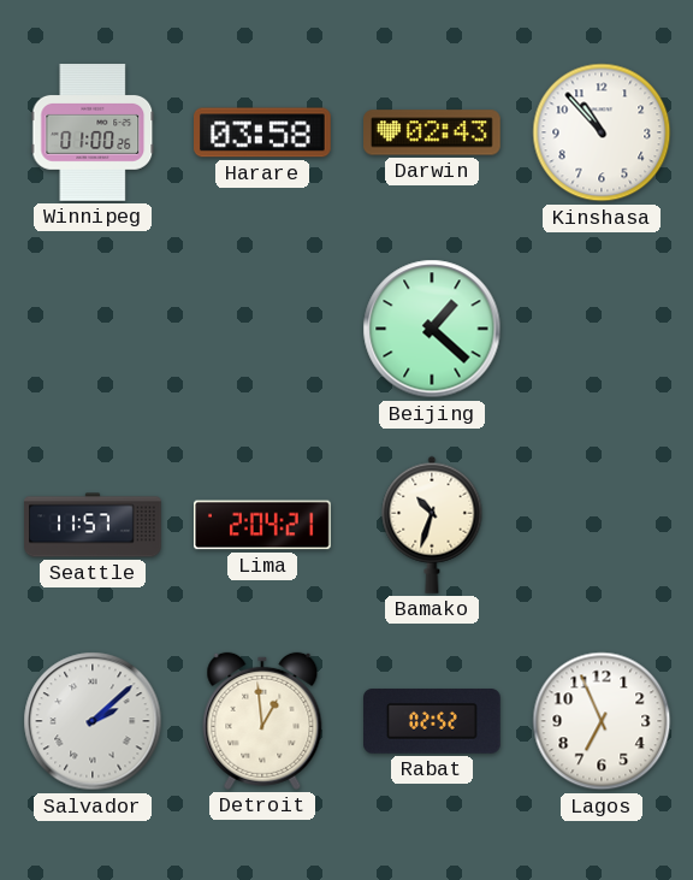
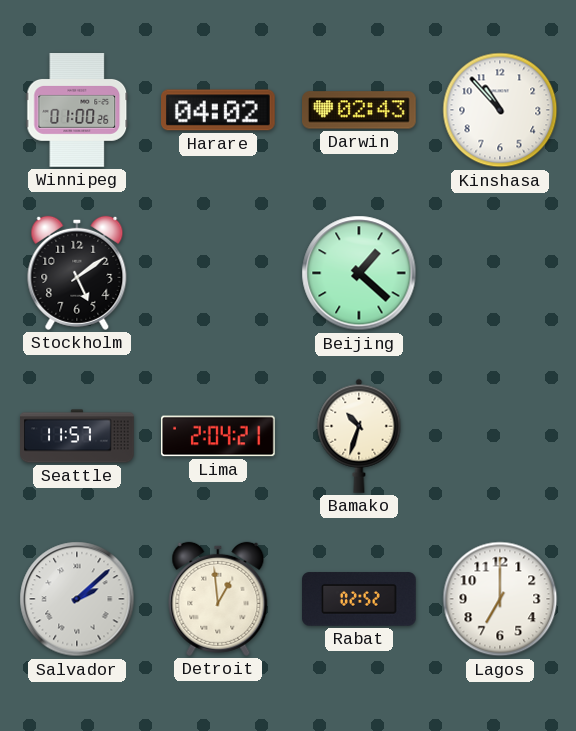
Harare: 03:58 -> 04:02
Stockholm: none -> 5:09
Lagos: 6:56 -> 7:00
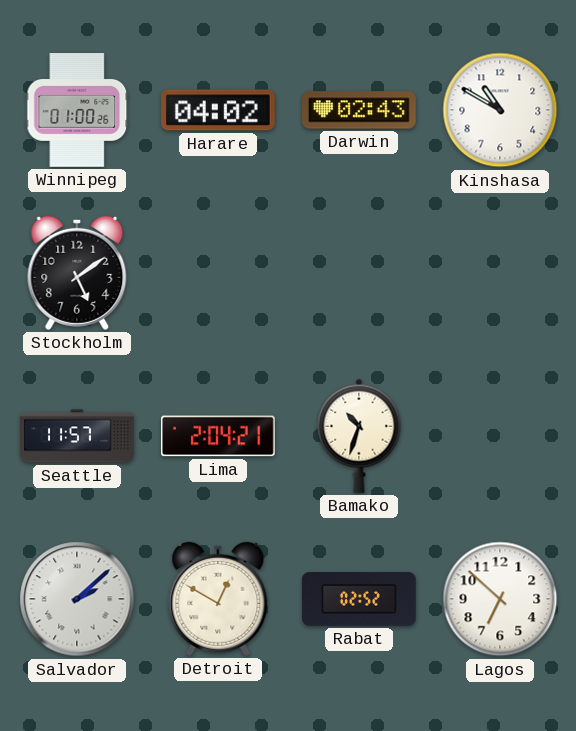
Kinshasa: 10:53 -> 10:50
Beijing: 1:22 -> none
Detroit: 12:59 -> 12:50
Lagos: 7:00 -> 6:52
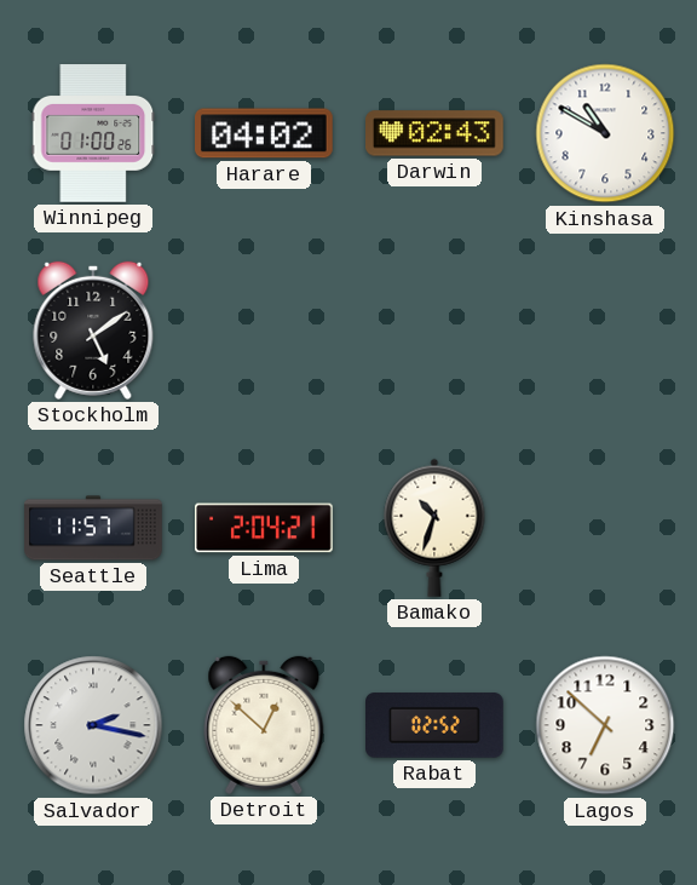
Salvador: 2:08 -> 2:17
Detroit: 12:50 -> 12:52
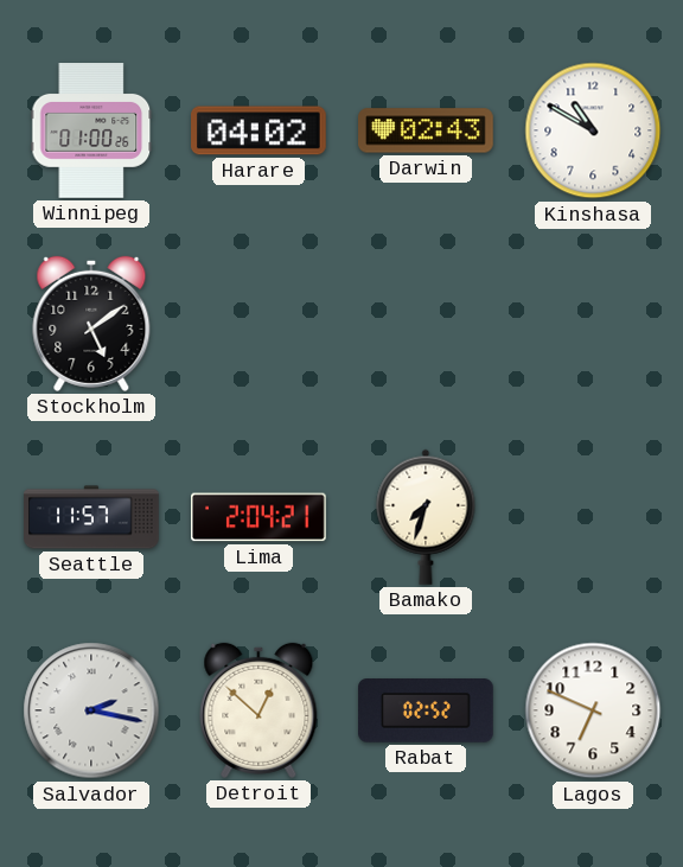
Bamako: 10:33 -> 7:33
Lagos: 6:52 -> 6:49
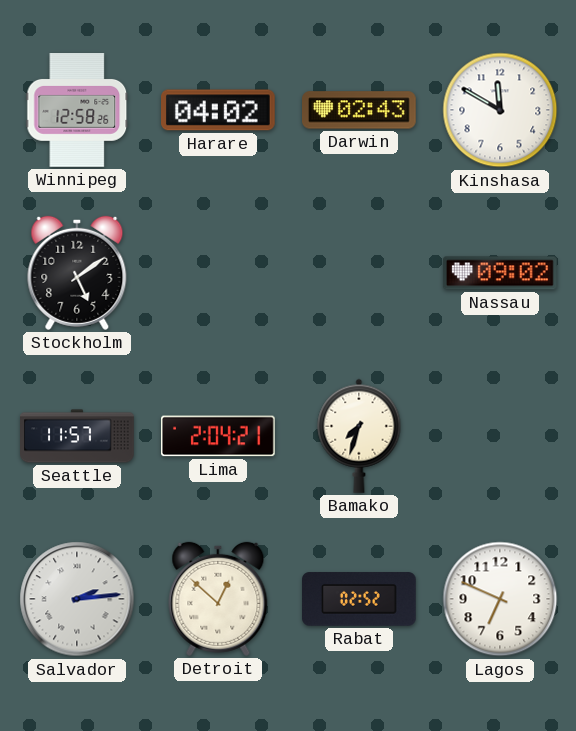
Winnipeg: 01:00 -> 12:58
Kinshasa: 10:50 -> 11:50
Nassau: none -> 09:02
Salvador: 2:17 -> 2:14
